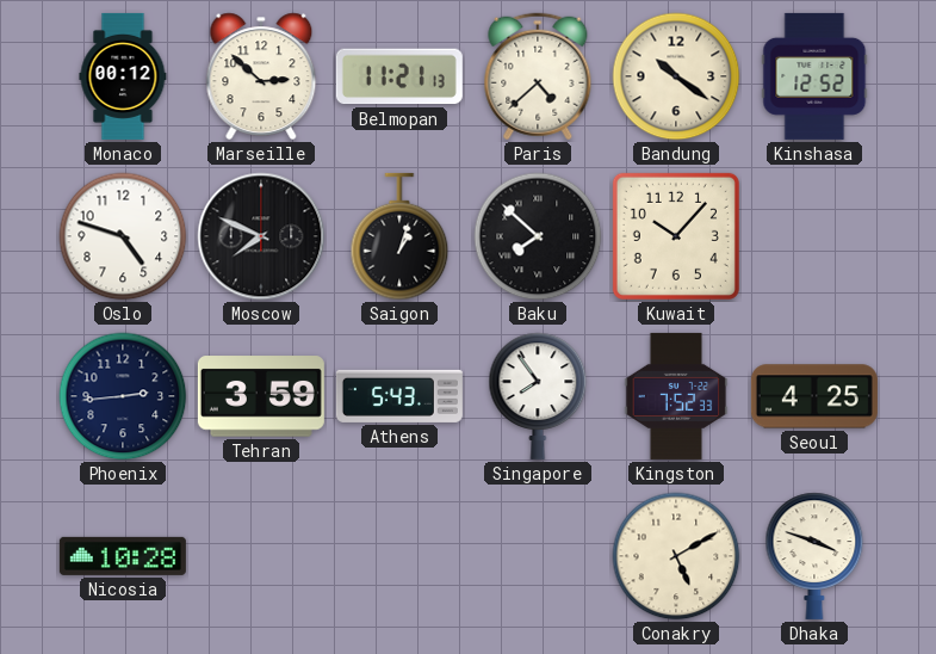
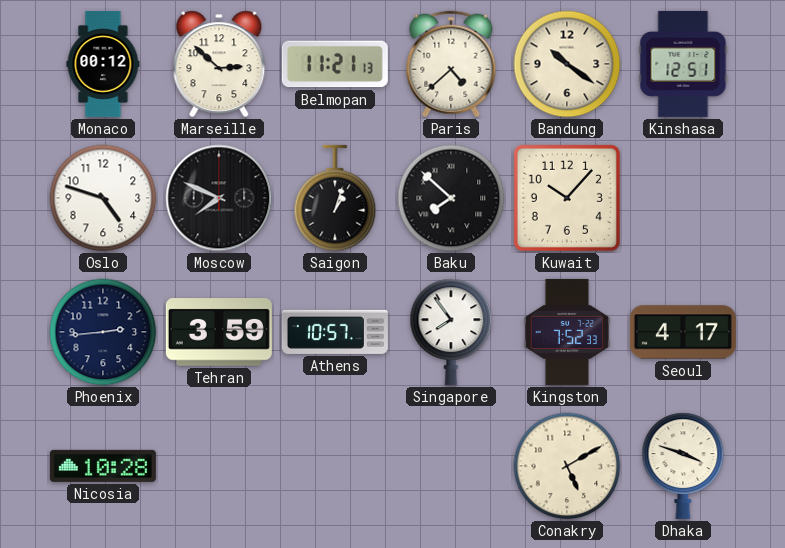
Kinshasa: 12:52 -> 12:51
Athens: 5:43 -> 10:57
Seoul: 4:25 -> 4:17
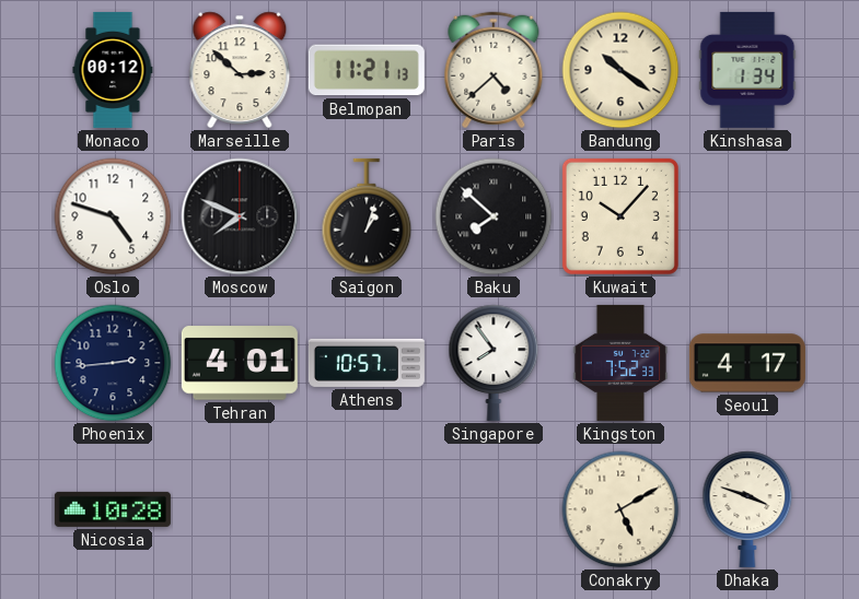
Kinshasa: 12:51 -> 1:34
Tehran: 3:59 -> 4:01
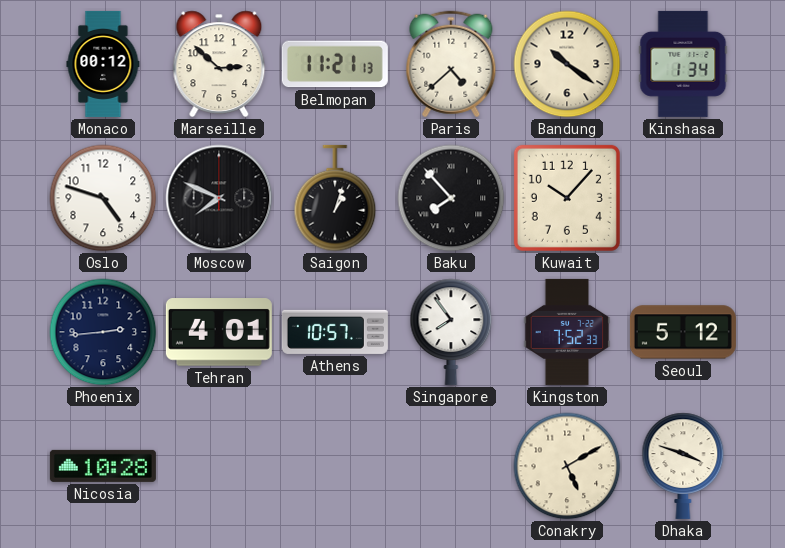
Baku: 7:52 -> 7:53
Seoul: 4:17 -> 5:12
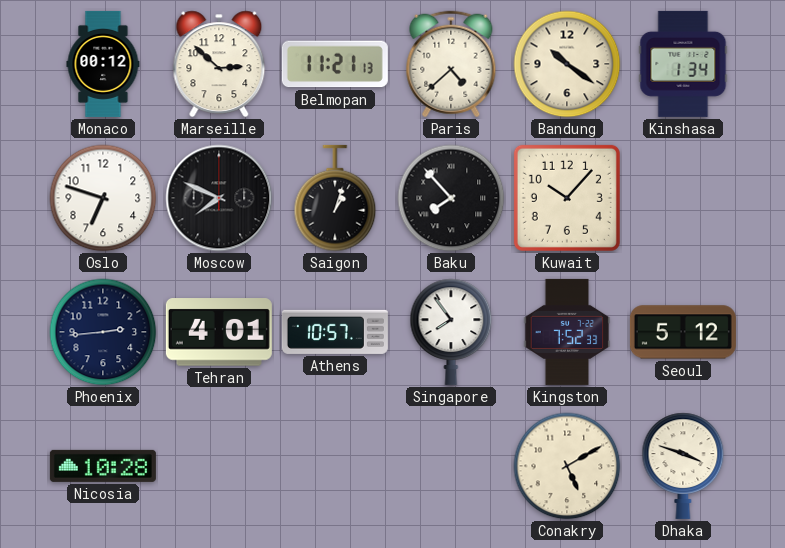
Oslo: 4:48 -> 6:48
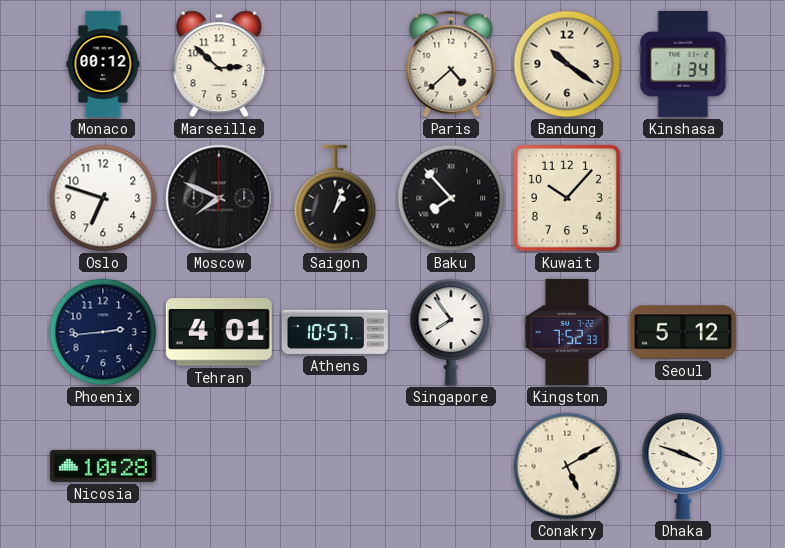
Belmopan: 11:21 -> none
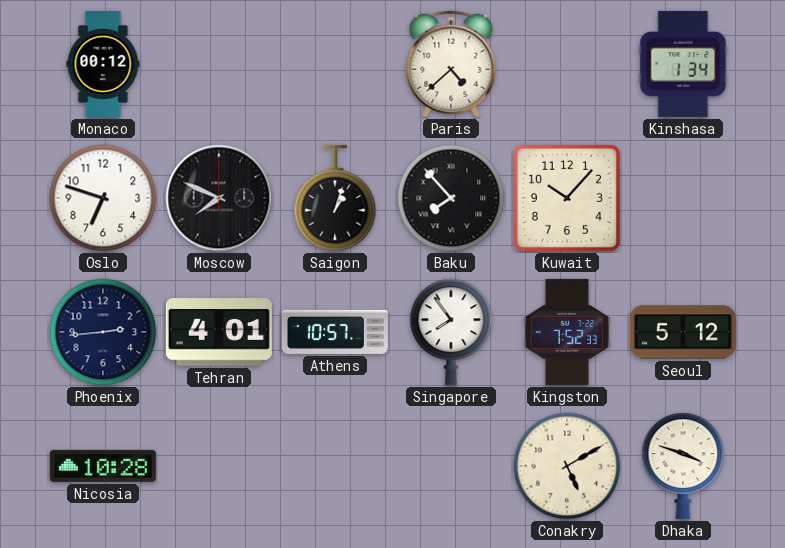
Marseille: 2:52 -> none
Bandung: 10:21 -> none
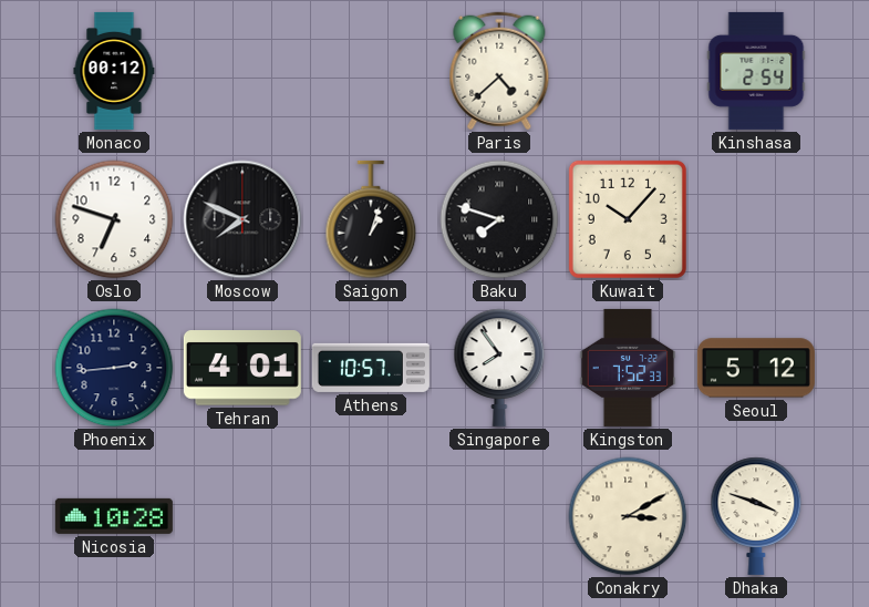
Kinshasa: 1:34 -> 2:54
Baku: 7:53 -> 7:48
Conakry: 5:10 -> 3:10
